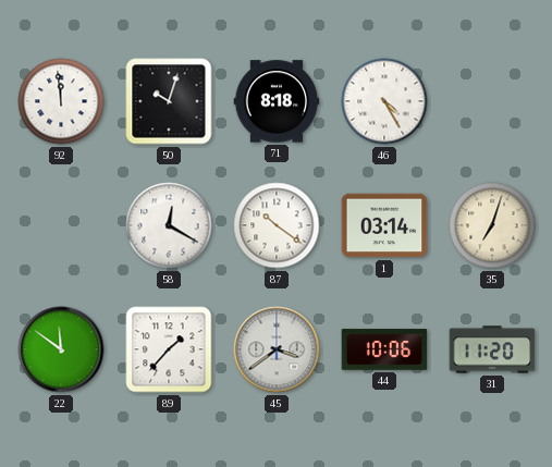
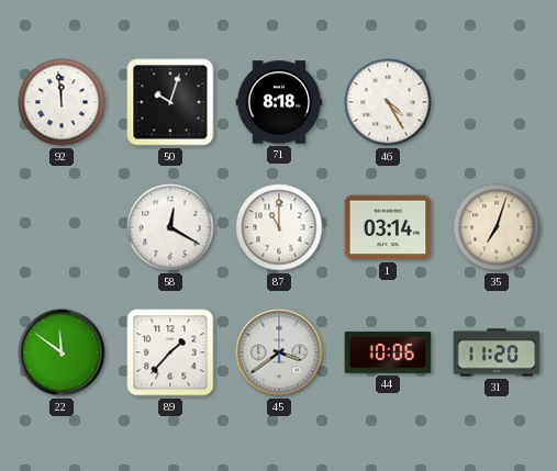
87: 10:21 -> 11:00
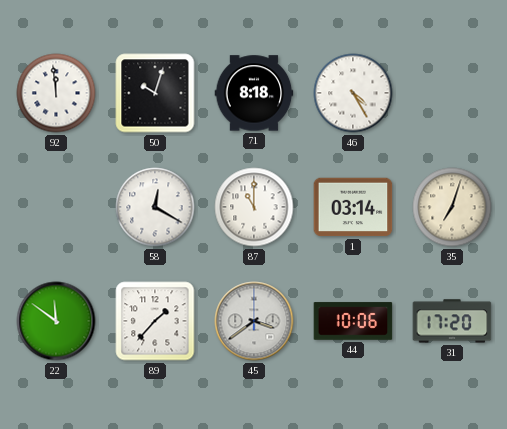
31: 11:20 -> 17:20
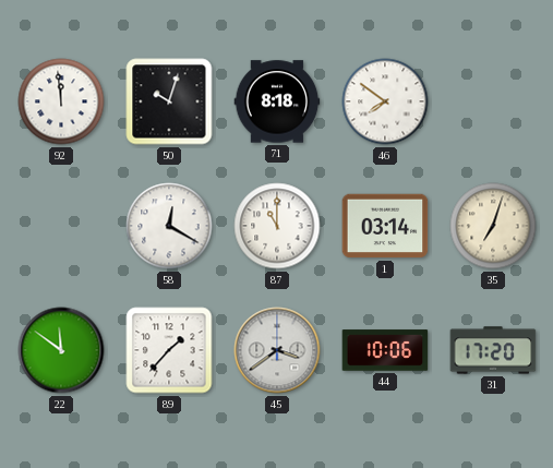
46: 4:25 -> 7:51
